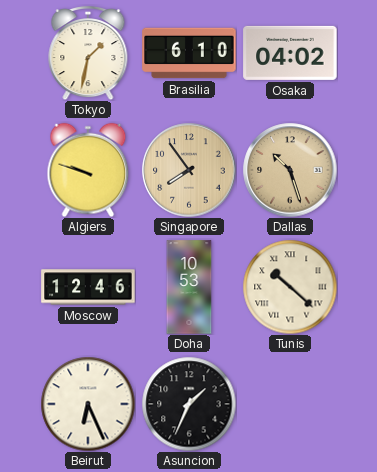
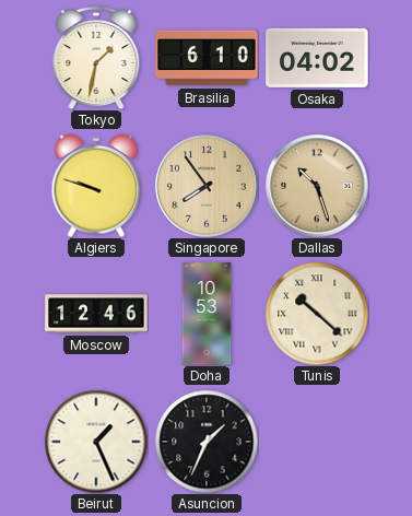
Beirut: 6:26 -> 1:26
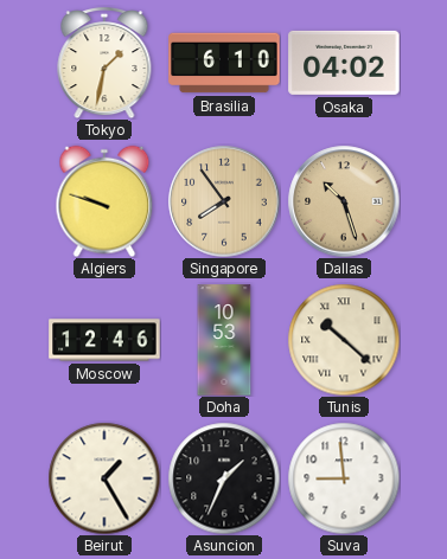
Beirut: 1:26 -> 1:25
Suva: none -> 8:59
